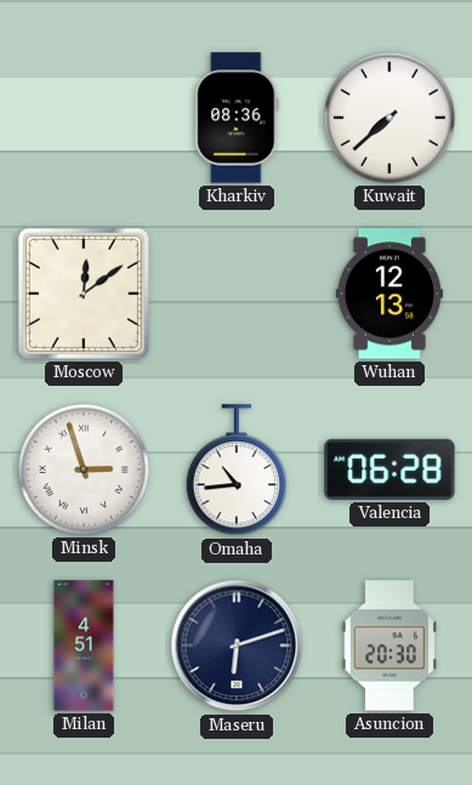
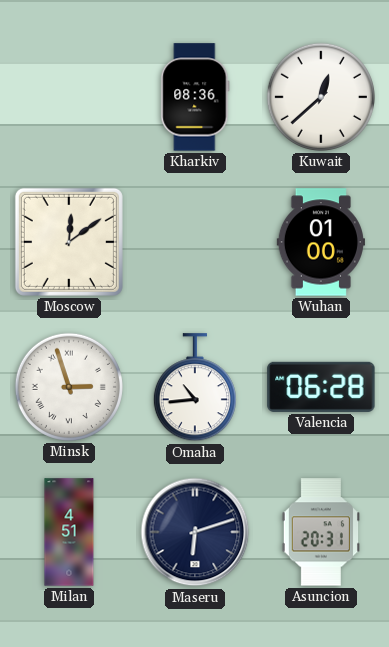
Kuwait: 7:38 -> 12:38
Wuhan: 12:13 -> 01:00
Asuncion: 20:30 -> 20:31
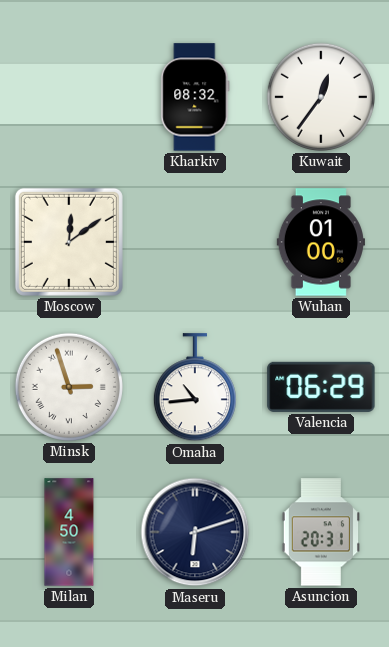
Kharkiv: 08:36 -> 08:32
Kuwait: 12:38 -> 12:36
Valencia: 06:28 -> 06:29
Milan: 4:51 -> 4:50
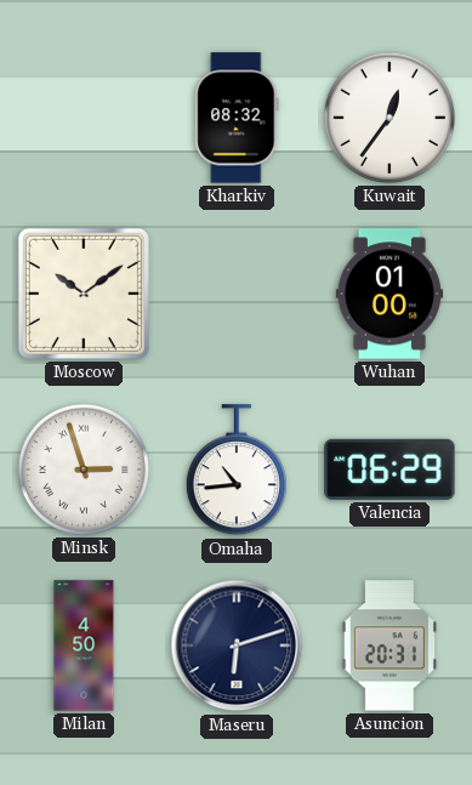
Moscow: 12:09 -> 10:09
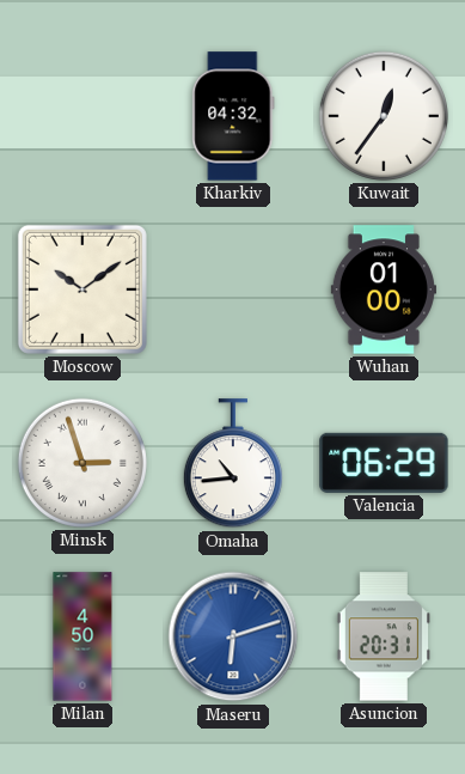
Kharkiv: 08:32 -> 04:32
Maseru dial: navy -> blue
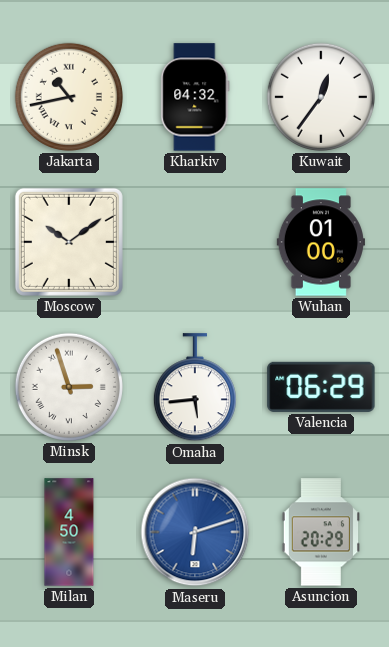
Jakarta: none -> 10:43
Omaha: 10:44 -> 5:44
Asuncion: 20:31 -> 20:29
